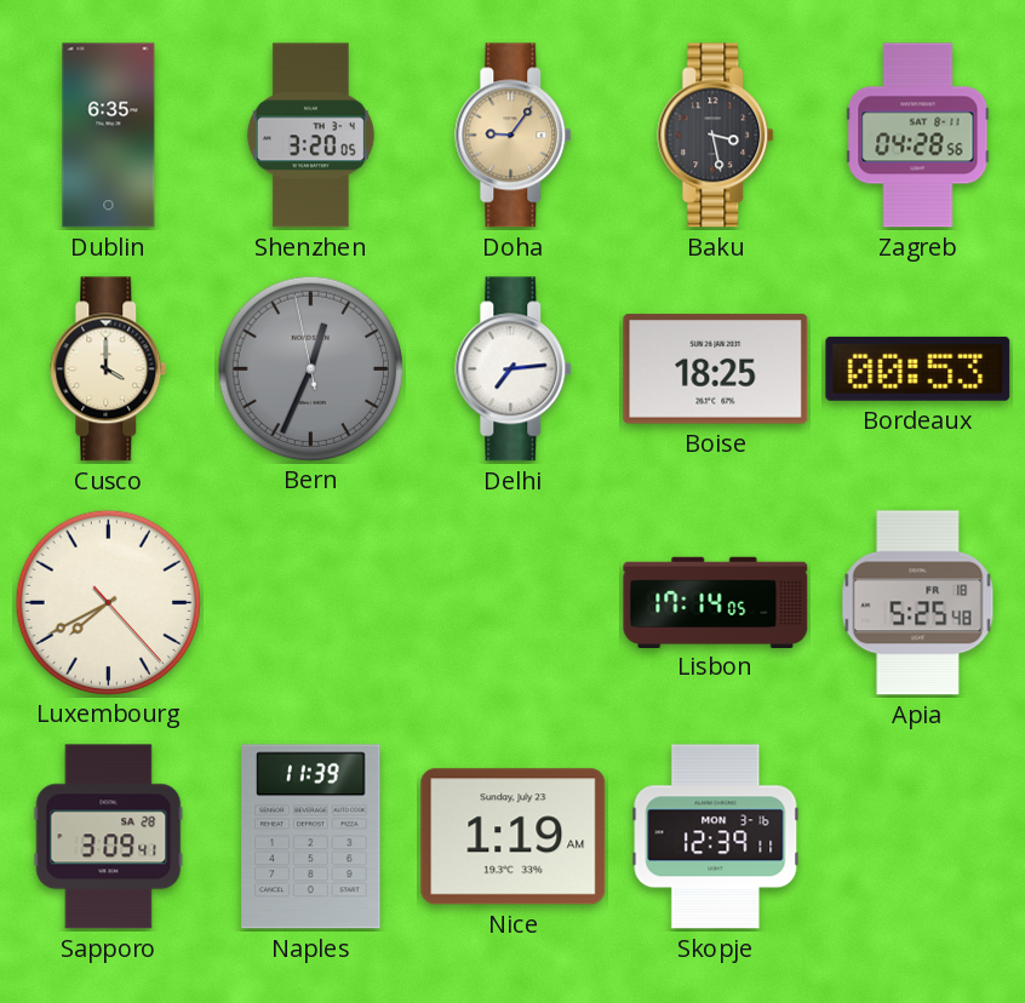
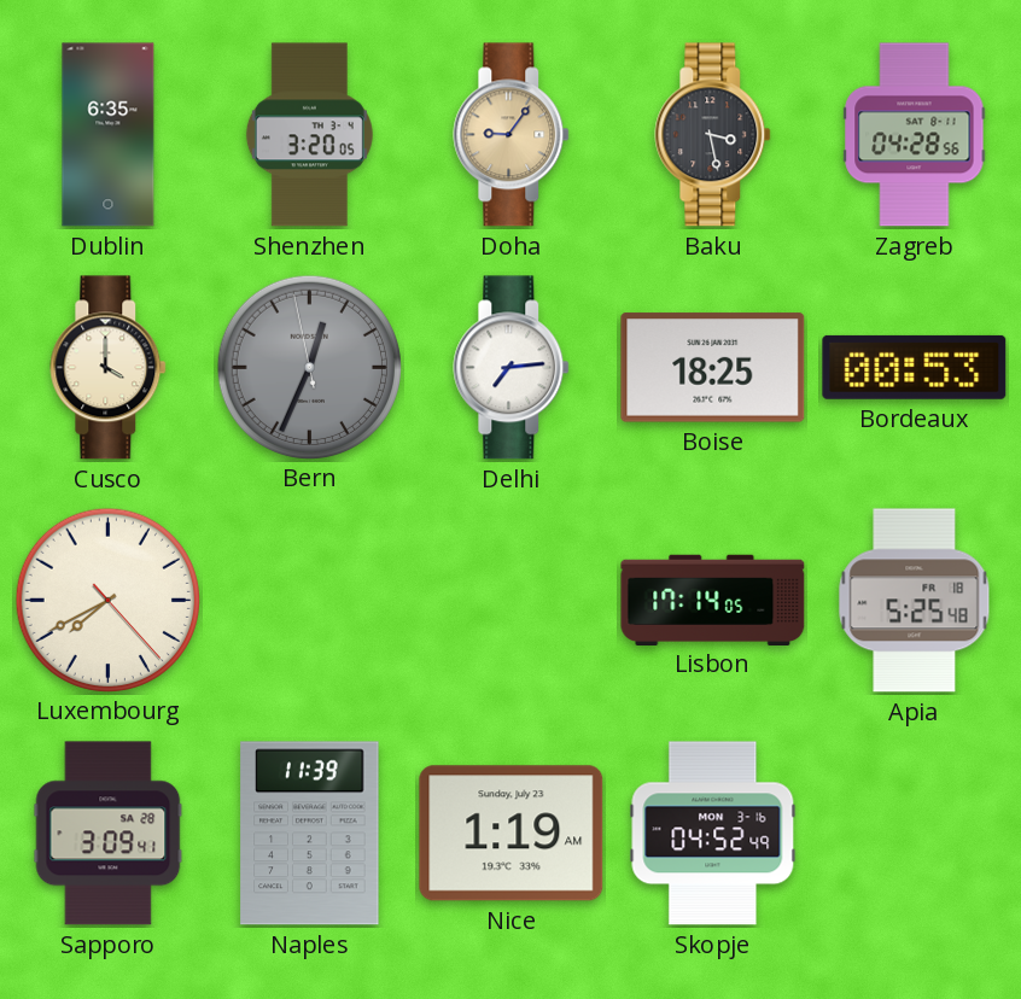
Skopje: 12:39 -> 04:52
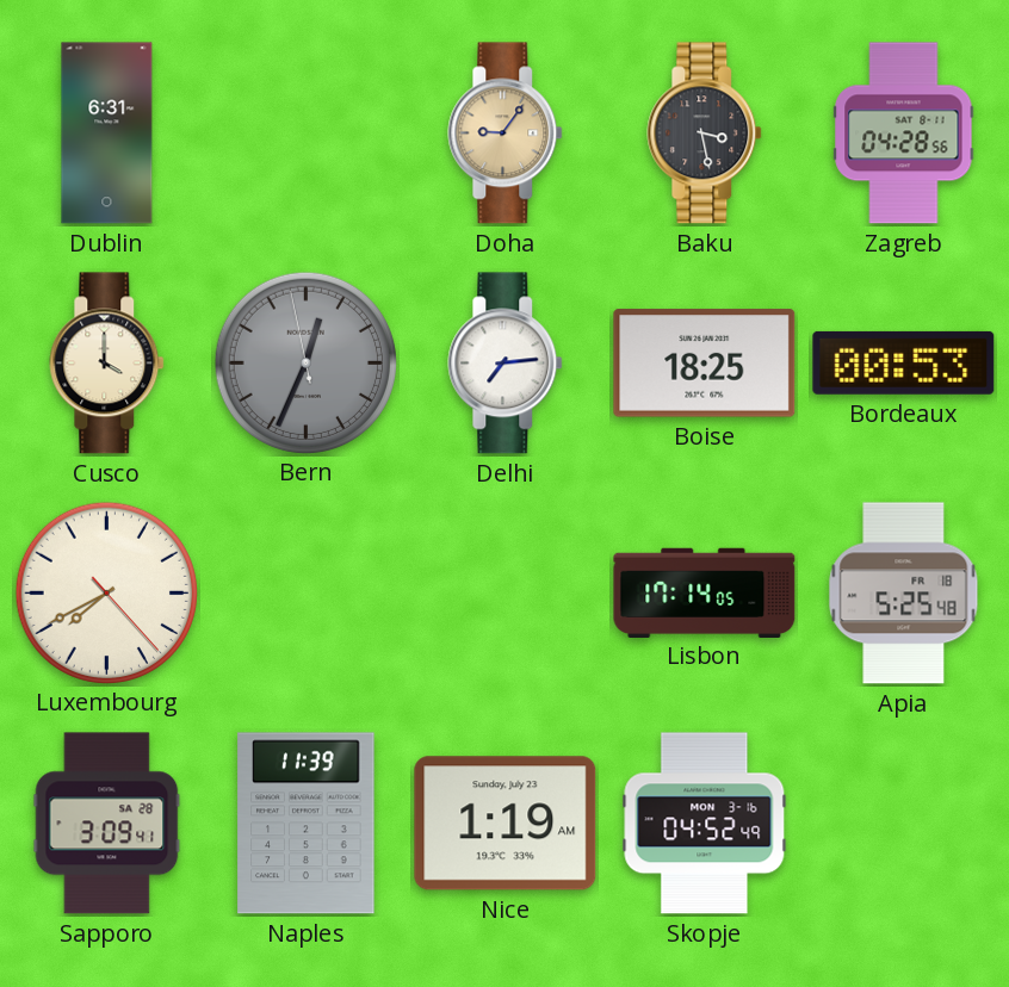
Dublin: 6:35 -> 6:31
Shenzhen: 3:20 -> none
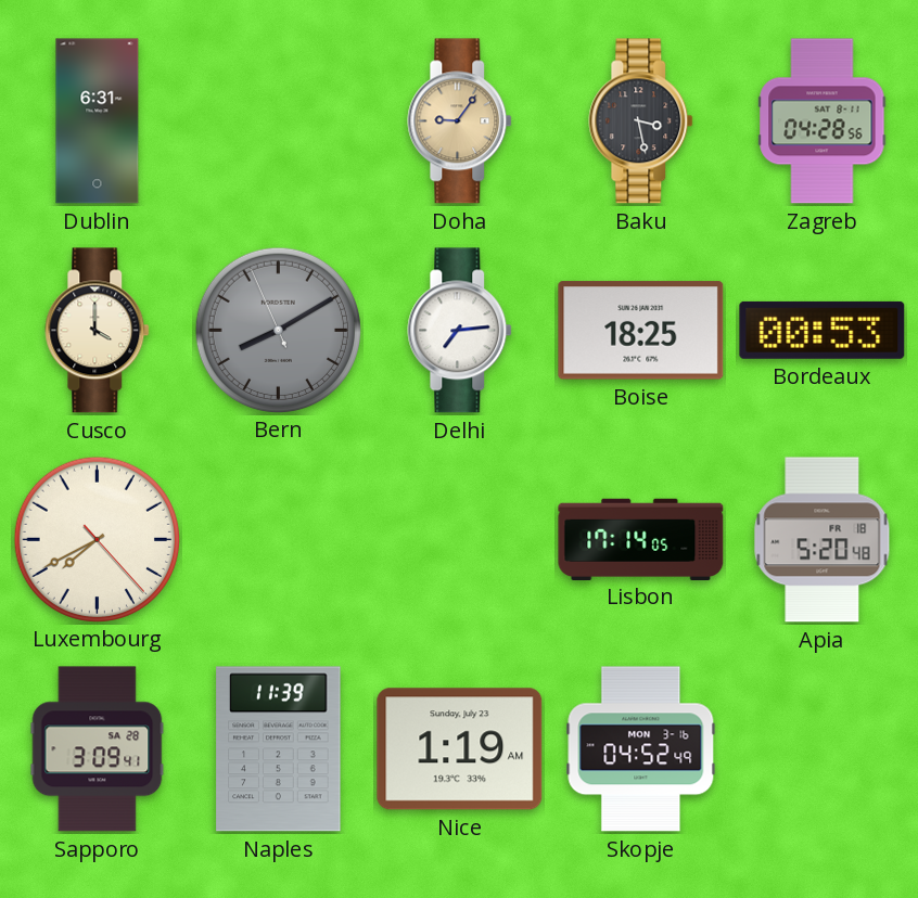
Bern: 12:33 -> 8:09
Apia: 5:25 -> 5:20
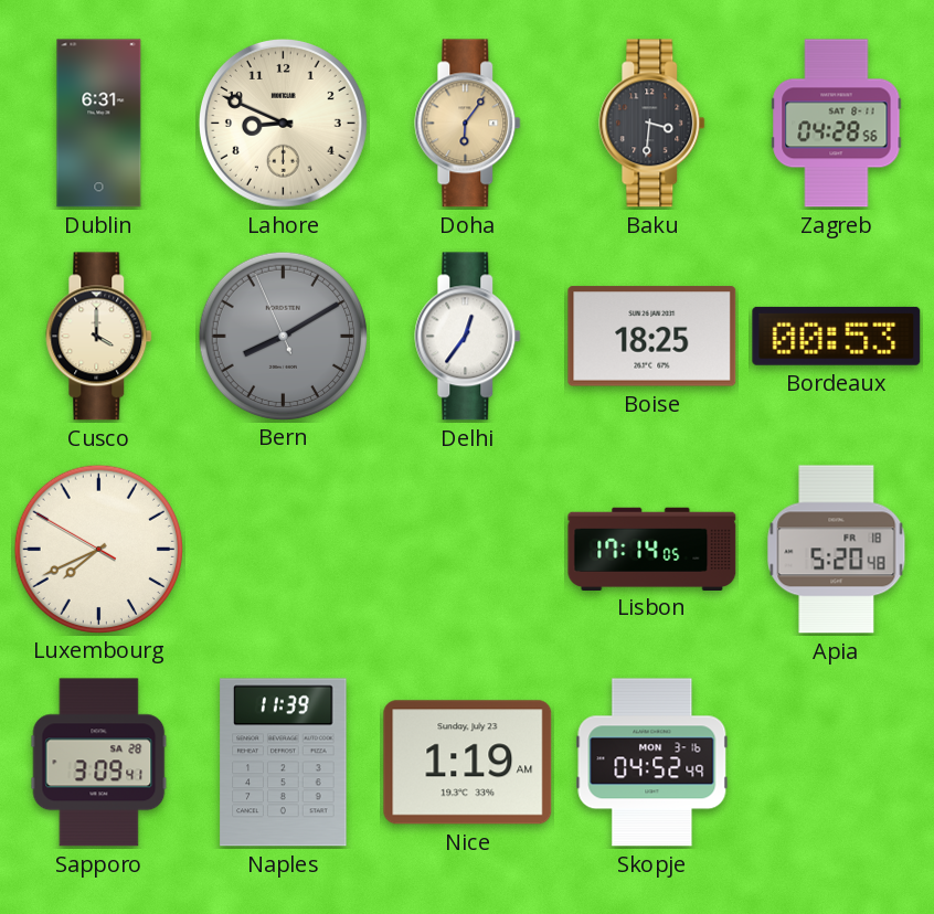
Lahore: none -> 8:49
Doha: 9:06 -> 6:06
Baku: 3:28 -> 3:31
Delhi: 7:14 -> 12:36
Luxembourg: 7:40:23 -> 7:40:50
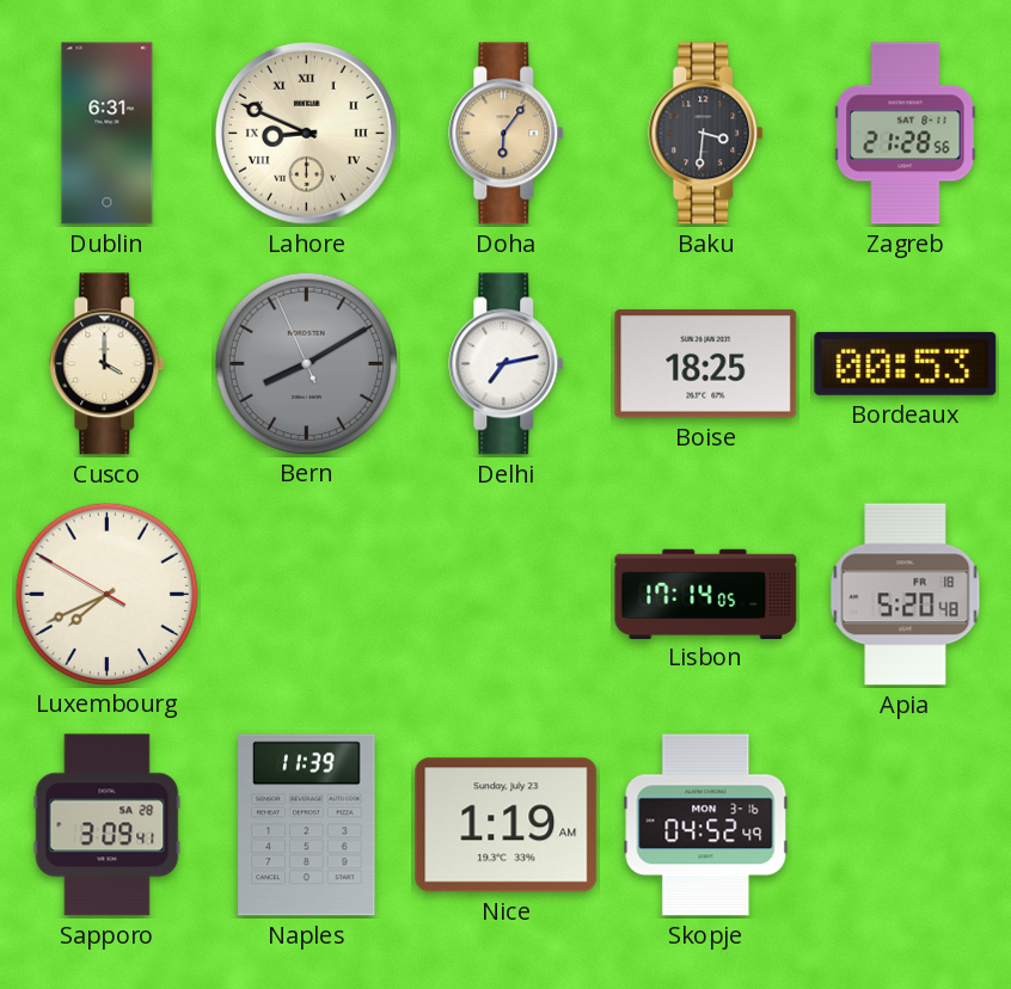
Lahore numerals: Arabic -> Roman
Zagreb: 04:28 -> 21:28
Delhi: 12:36 -> 7:13
